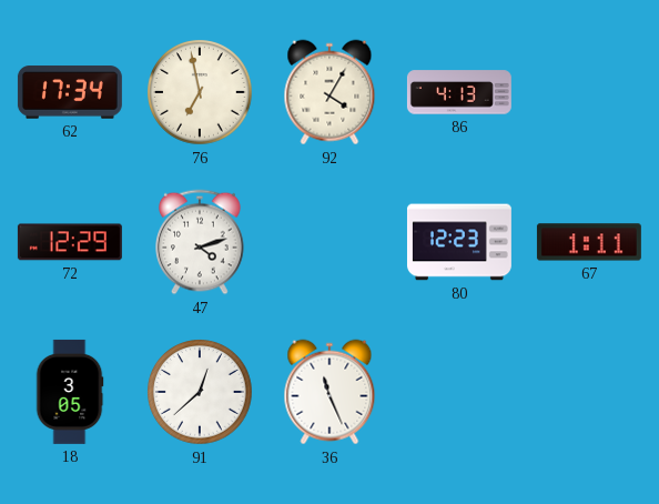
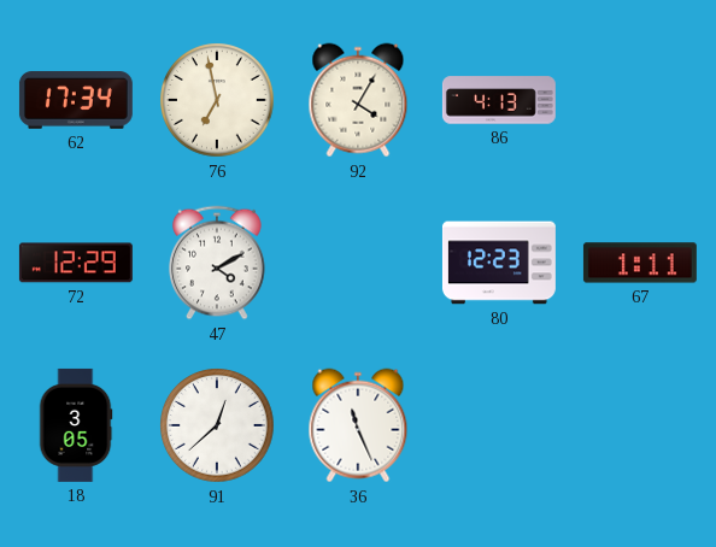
47: 4:12 -> 4:10
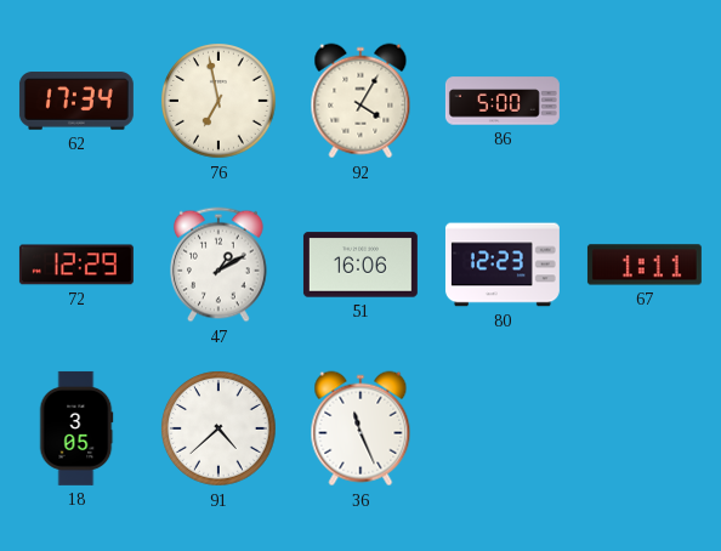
86: 4:13 -> 5:00
47: 4:10 -> 1:10
51: none -> 16:06
91: 12:38 -> 4:38
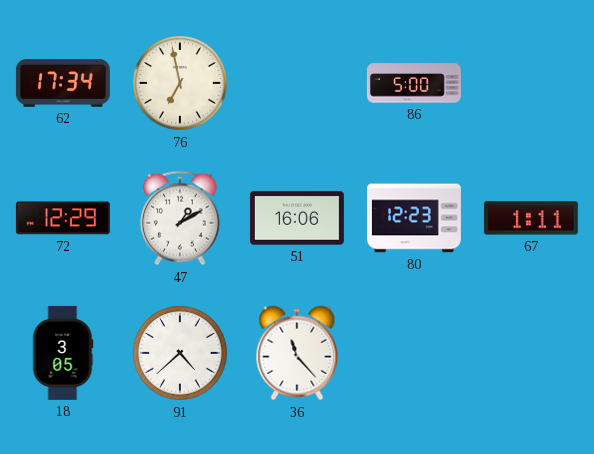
92: 4:05 -> none
36: 11:26 -> 11:23
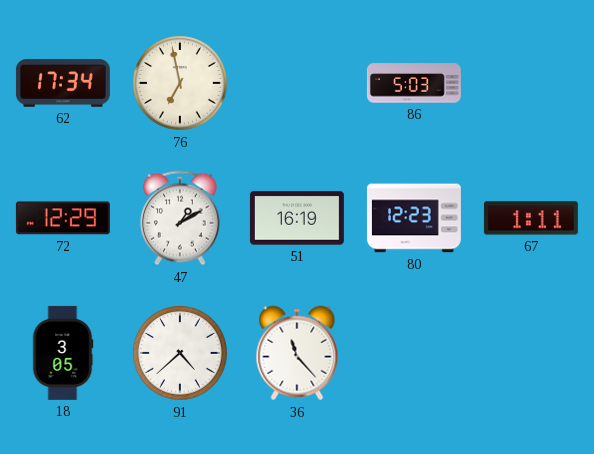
86: 5:00 -> 5:03
51: 16:06 -> 16:19
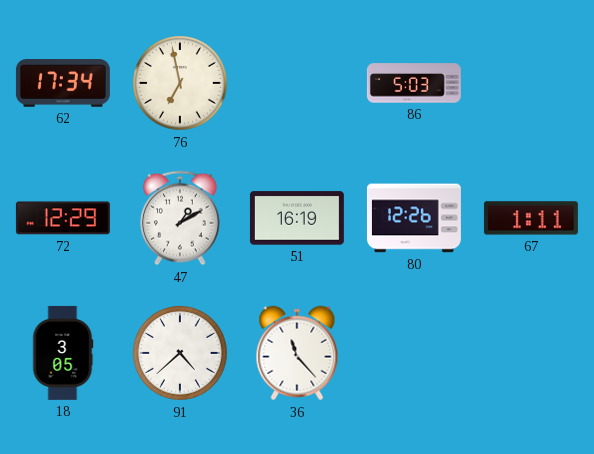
80: 12:23 -> 12:26
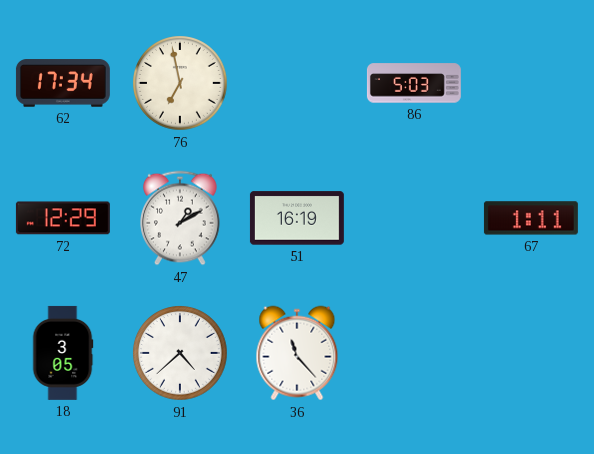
80: 12:26 -> none
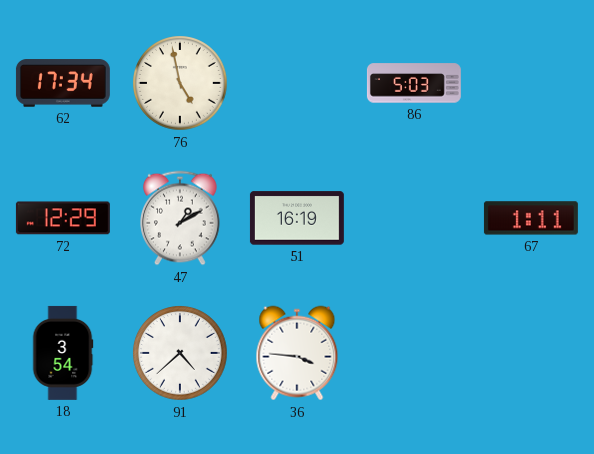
76: 6:58 -> 4:58
18: 3:05 -> 3:54
36: 11:23 -> 3:46
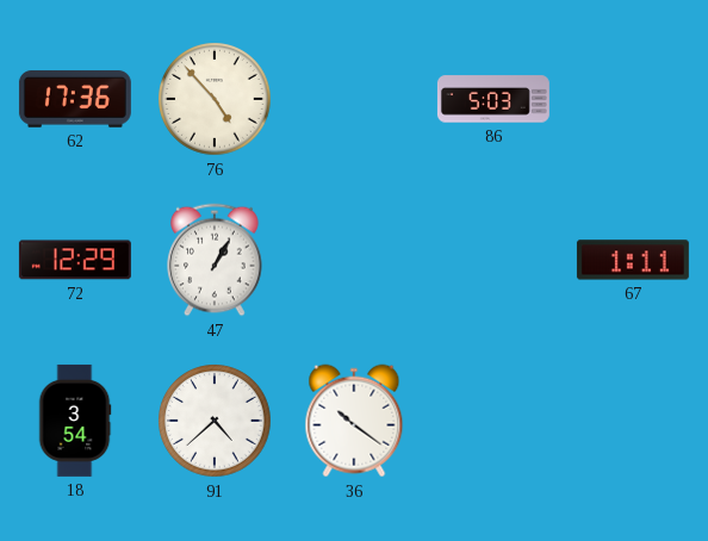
62: 17:34 -> 17:36
76: 4:58 -> 4:53
47: 1:10 -> 1:05
51: 16:19 -> none
36: 3:46 -> 10:21
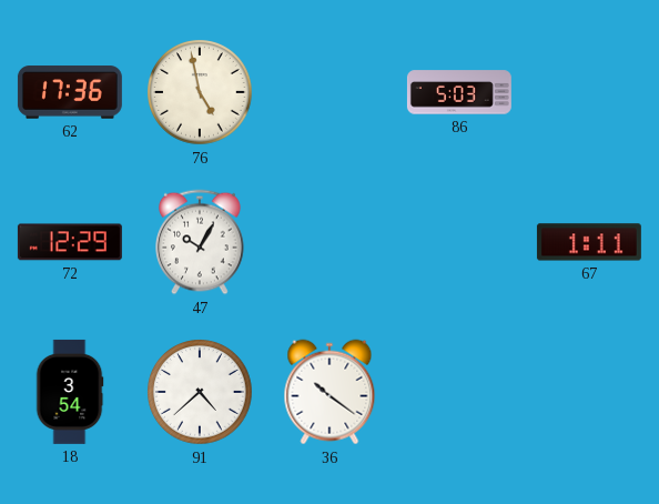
76: 4:53 -> 4:58
47: 1:05 -> 10:05
